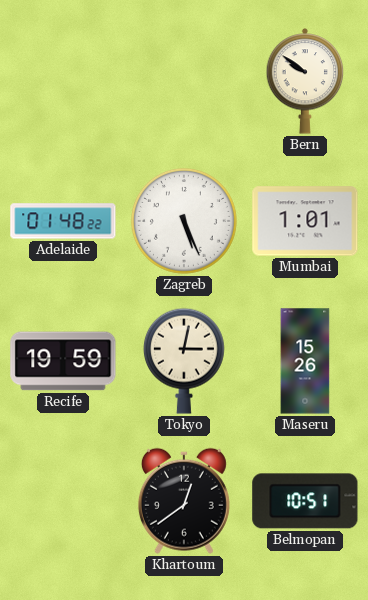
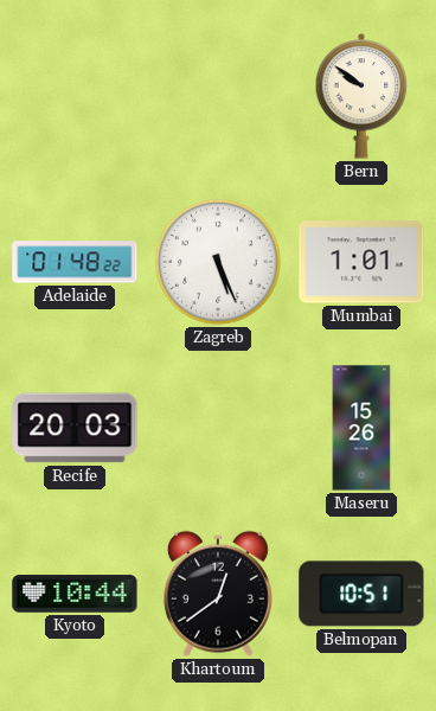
Recife: 19:59 -> 20:03
Tokyo: 3:02 -> none
Kyoto: none -> 10:44
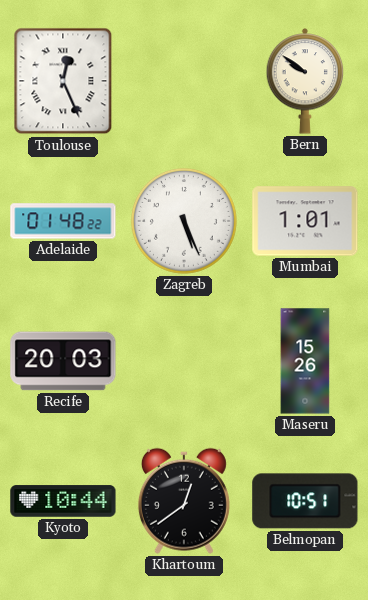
Toulouse: none -> 12:26
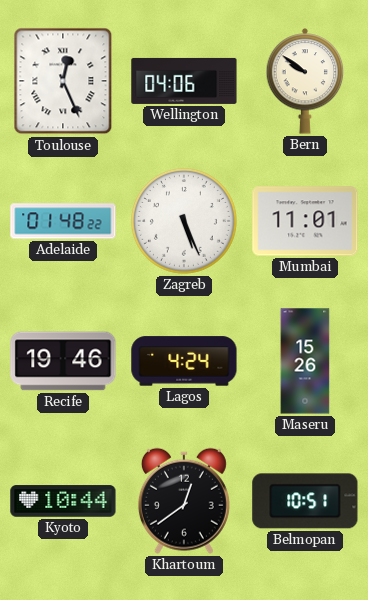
Wellington: none -> 04:06
Mumbai: 1:01 -> 11:01
Recife: 20:03 -> 19:46
Lagos: none -> 4:24
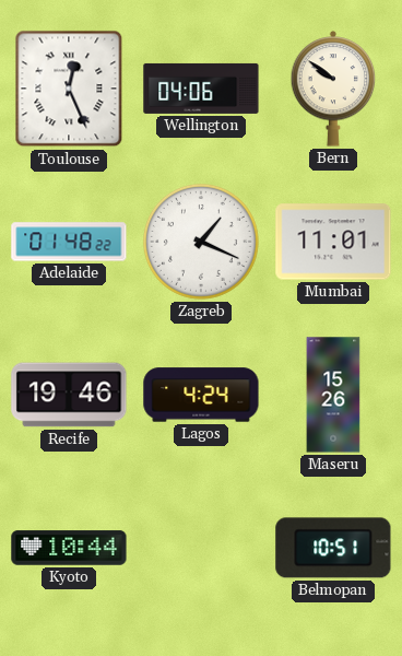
Zagreb: 5:26 -> 1:19
Khartoum: 12:39 -> none
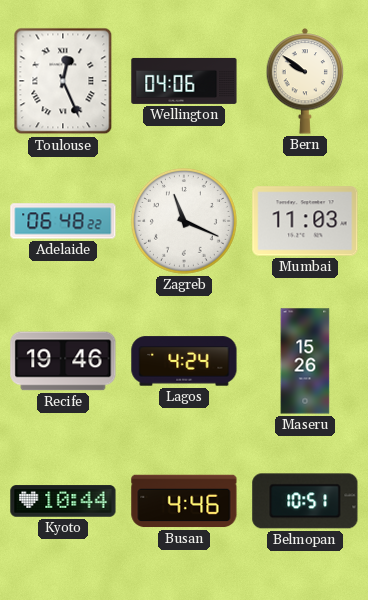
Adelaide: 01:48 -> 06:48
Zagreb: 1:19 -> 11:19
Mumbai: 11:01 -> 11:03
Busan: none -> 4:46
